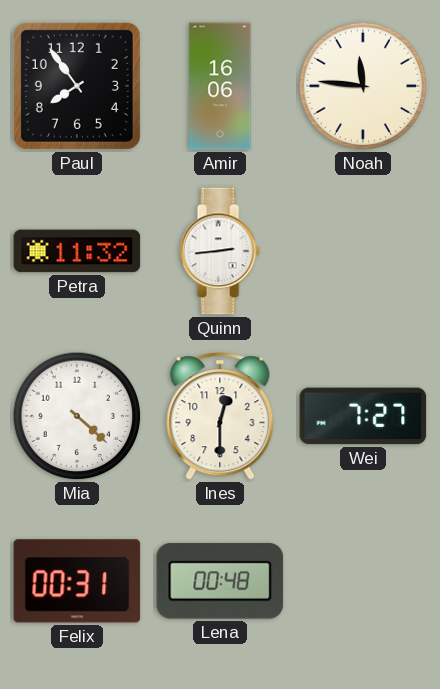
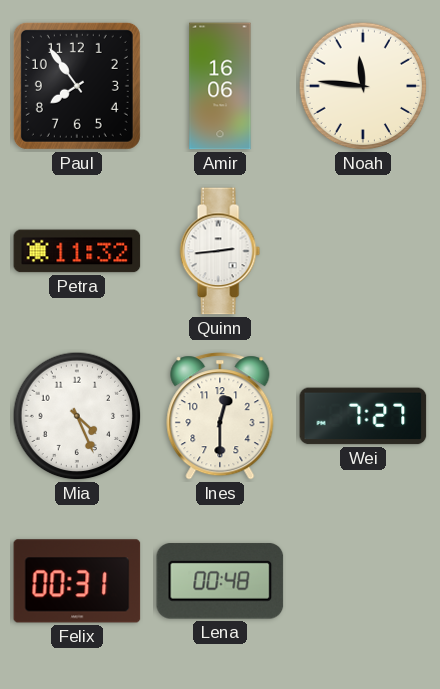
Mia: 4:22 -> 4:26
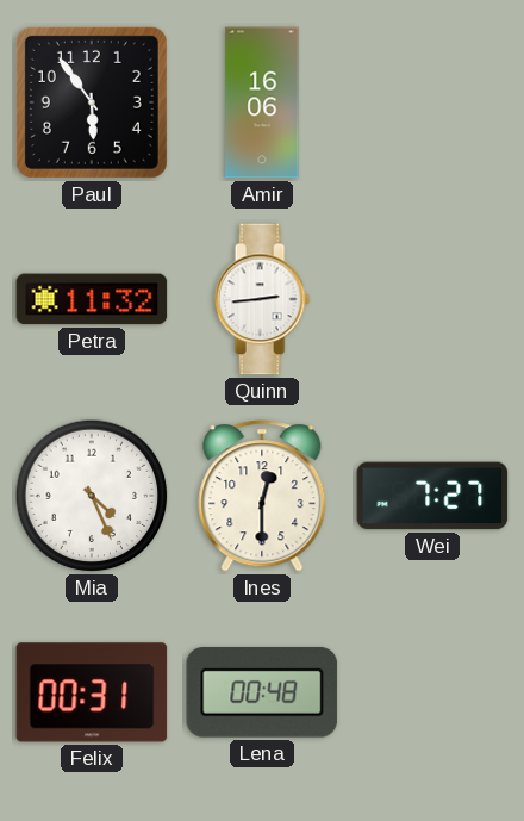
Paul: 7:54 -> 5:54
Noah: 11:46 -> none
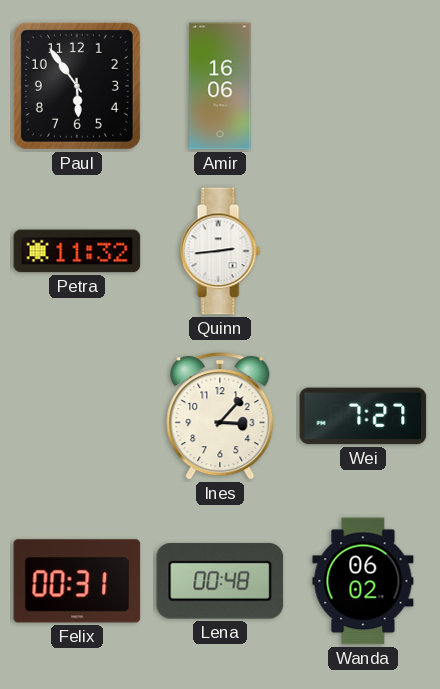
Mia: 4:26 -> none
Ines: 12:30 -> 3:07
Wanda: none -> 06:02
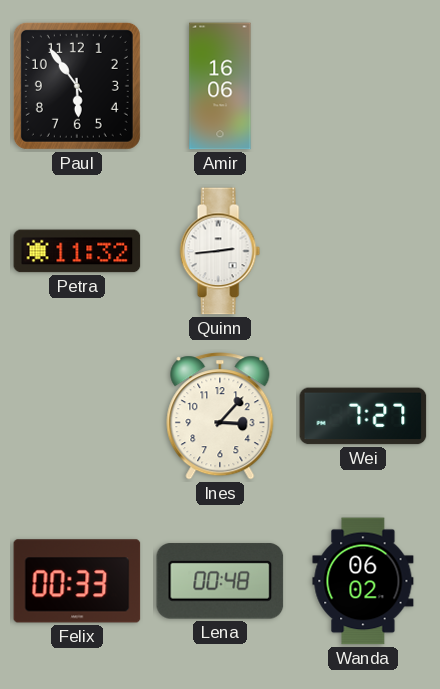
Felix: 00:31 -> 00:33
